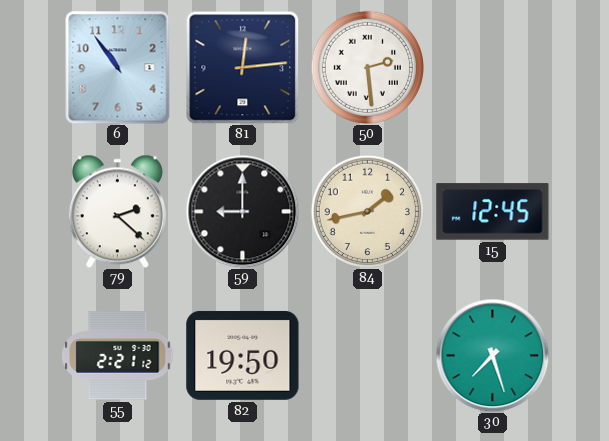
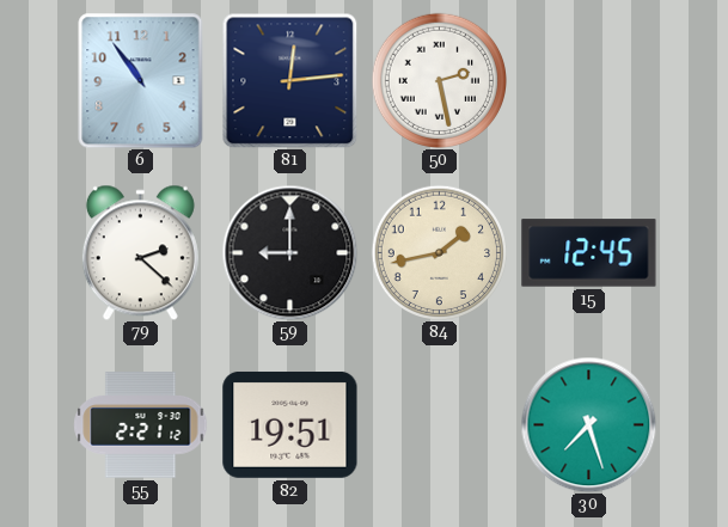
50: 2:29 -> 2:28
82: 19:50 -> 19:51
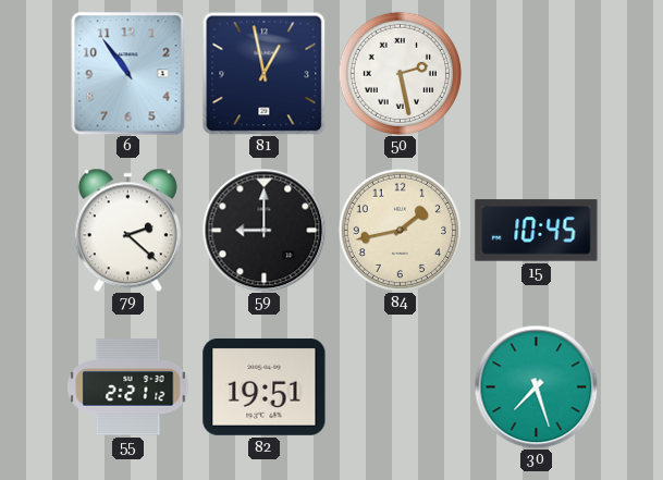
81: 12:14 -> 12:58
15: 12:45 -> 10:45
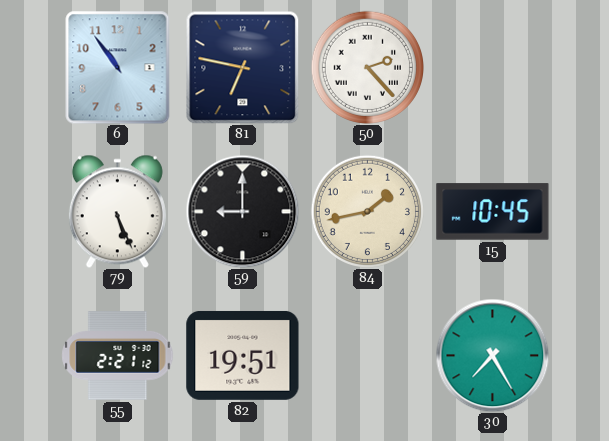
81: 12:58 -> 6:47
50: 2:28 -> 2:23
79: 2:22 -> 5:26
30: 7:27 -> 7:25
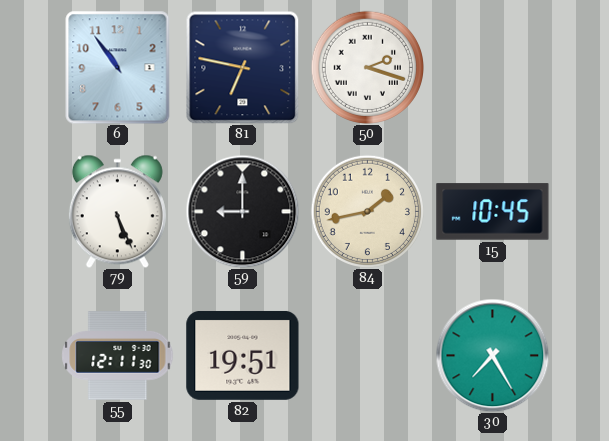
50: 2:23 -> 2:18
55: 2:21 -> 12:11
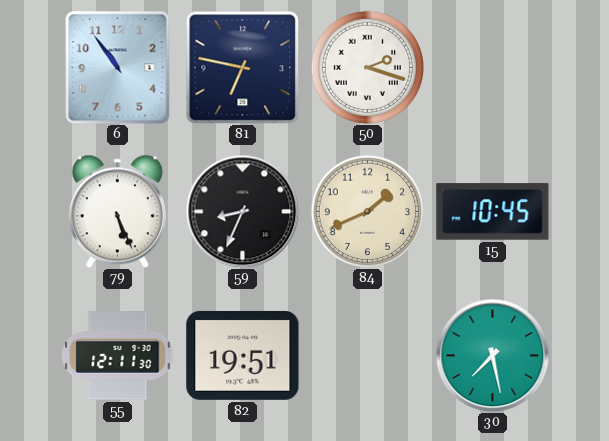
59: 9:00 -> 8:34
84: 1:43 -> 1:41
30: 7:25 -> 7:28
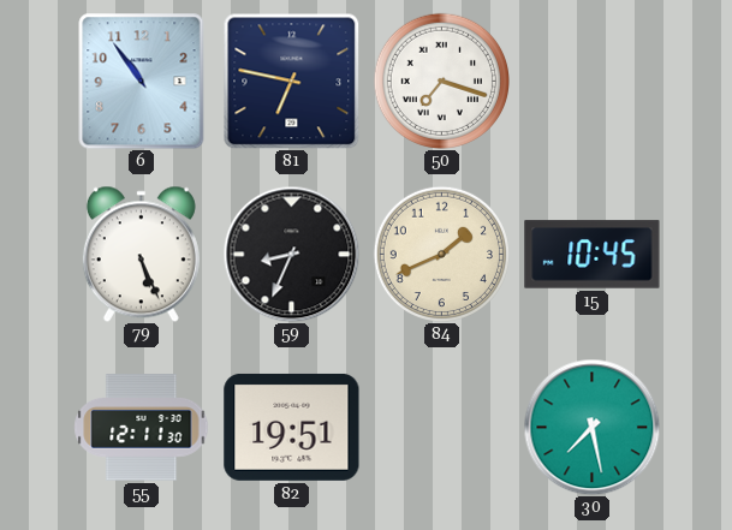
50: 2:18 -> 7:18
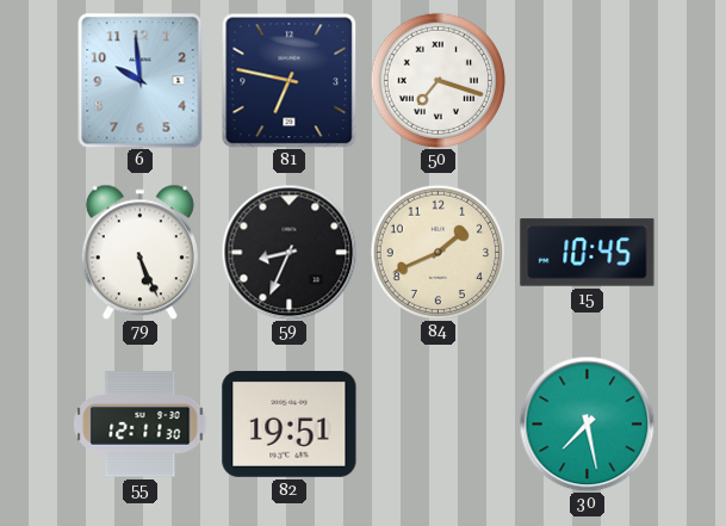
6: 10:54 -> 9:59
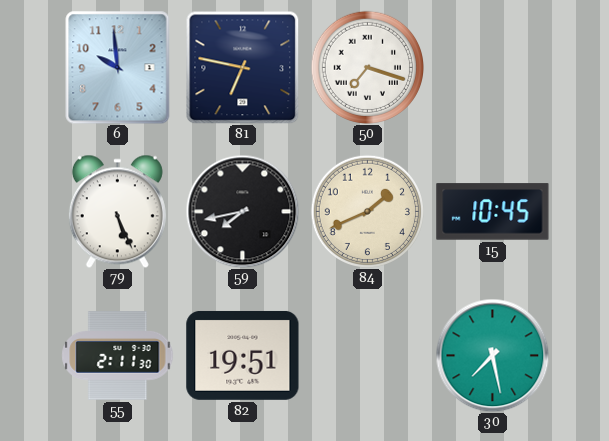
59: 8:34 -> 7:43
55: 12:11 -> 2:11
